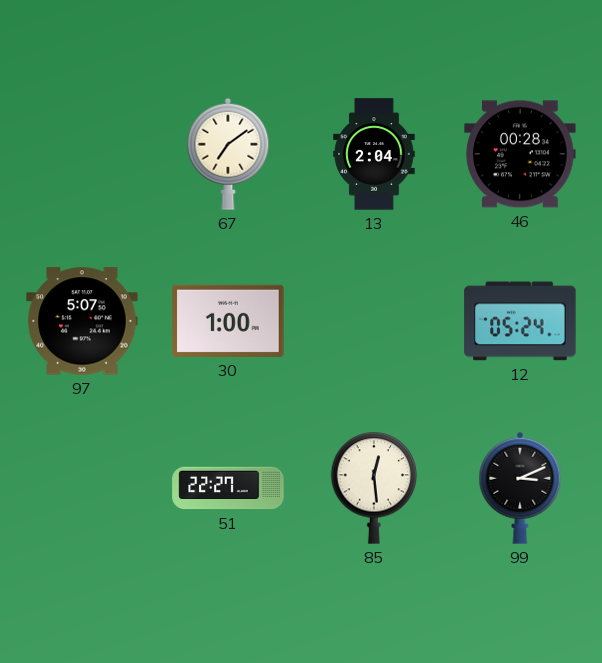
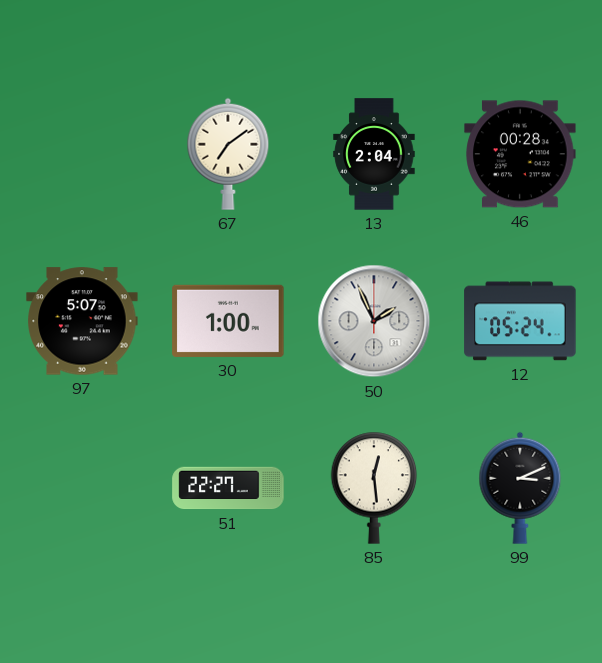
50: none -> 1:56
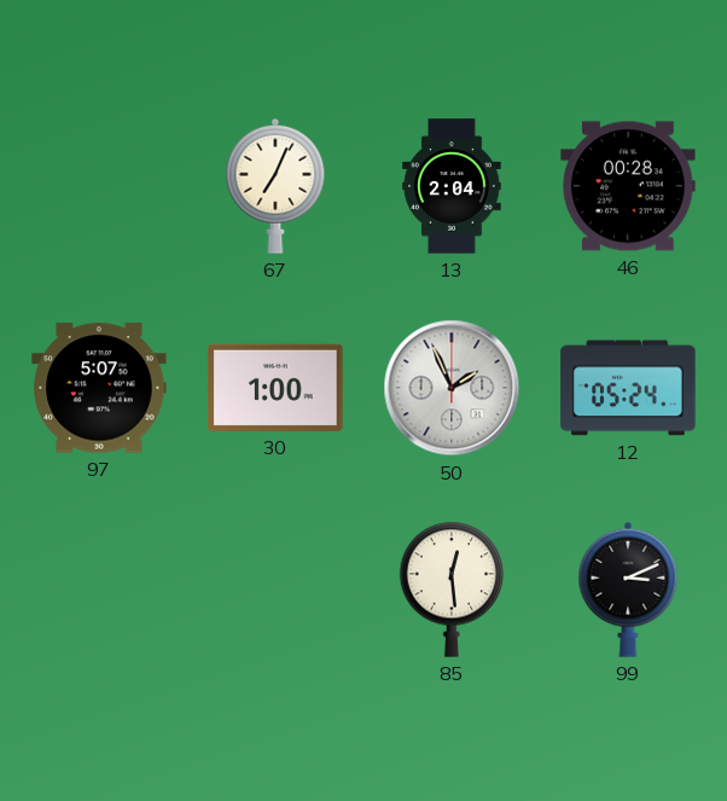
67: 7:09 -> 7:04
51: 22:27 -> none
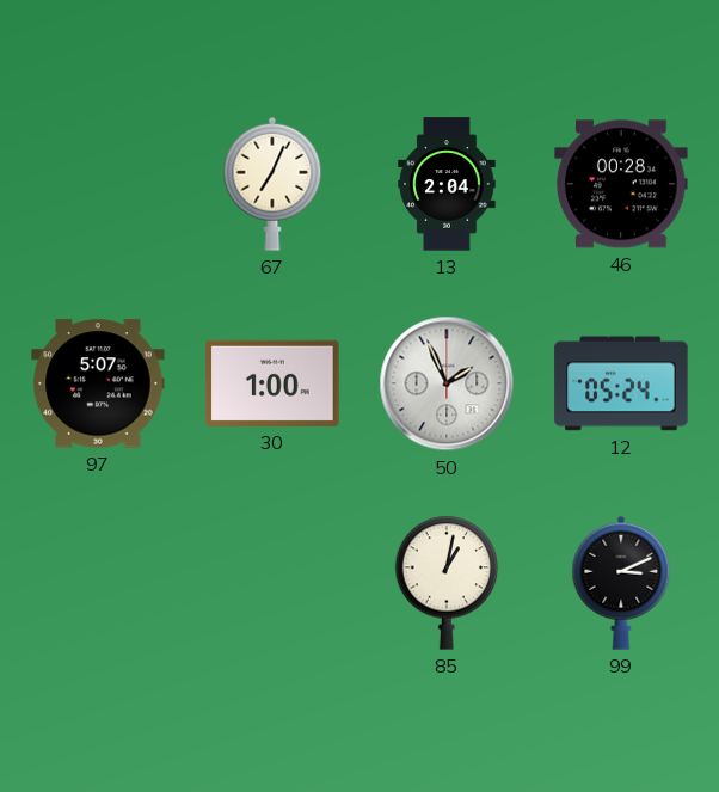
85: 12:29 -> 1:02
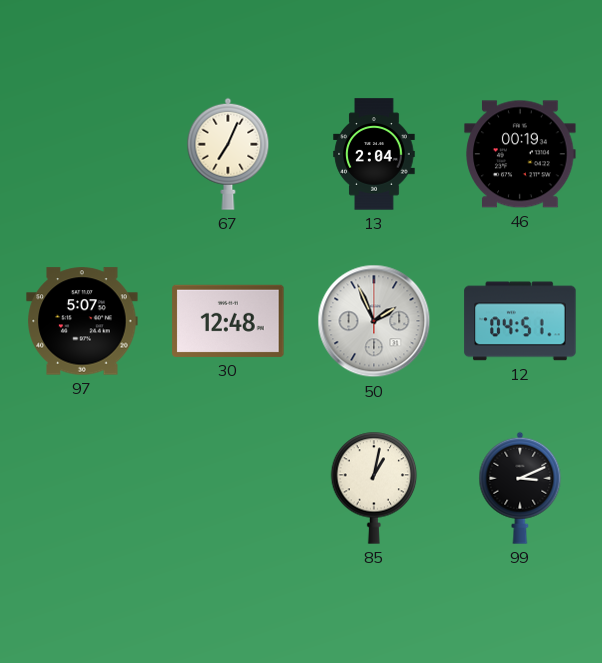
46: 00:28 -> 00:19
30: 1:00 -> 12:48
12: 05:24 -> 04:51
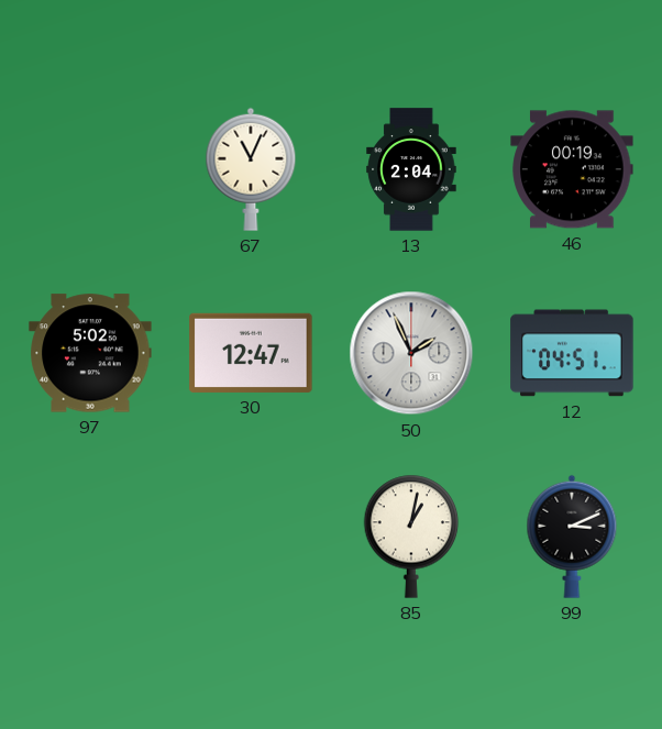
67: 7:04 -> 11:04
97: 5:07 -> 5:02
30: 12:48 -> 12:47
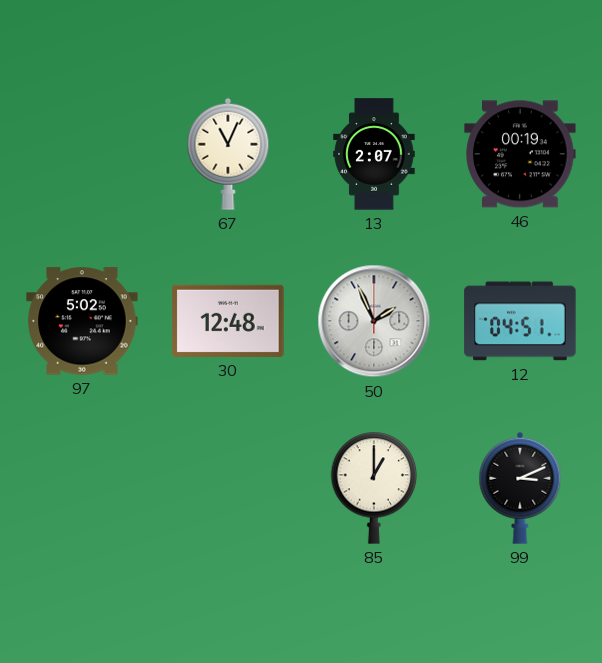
13: 2:04 -> 2:07
30: 12:47 -> 12:48
85: 1:02 -> 1:00
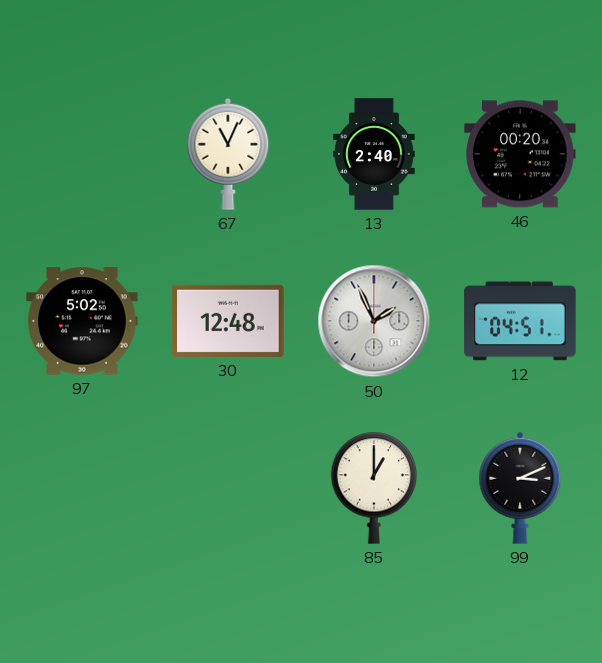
13: 2:07 -> 2:40
46: 00:19 -> 00:20
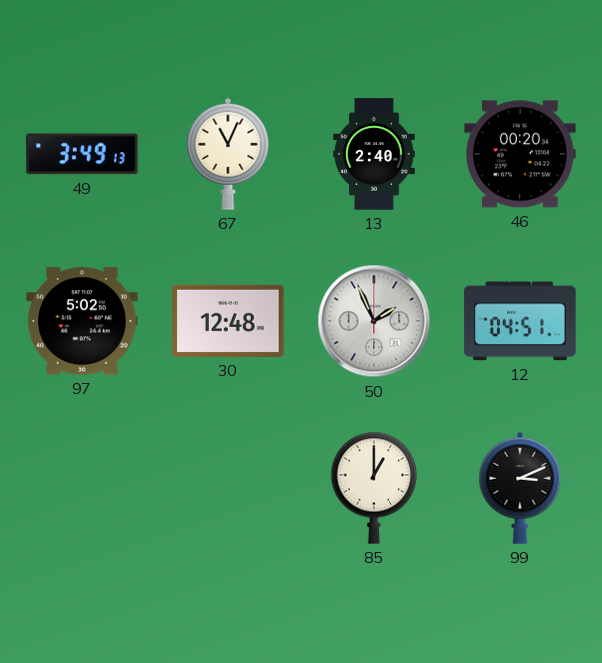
49: none -> 3:49
